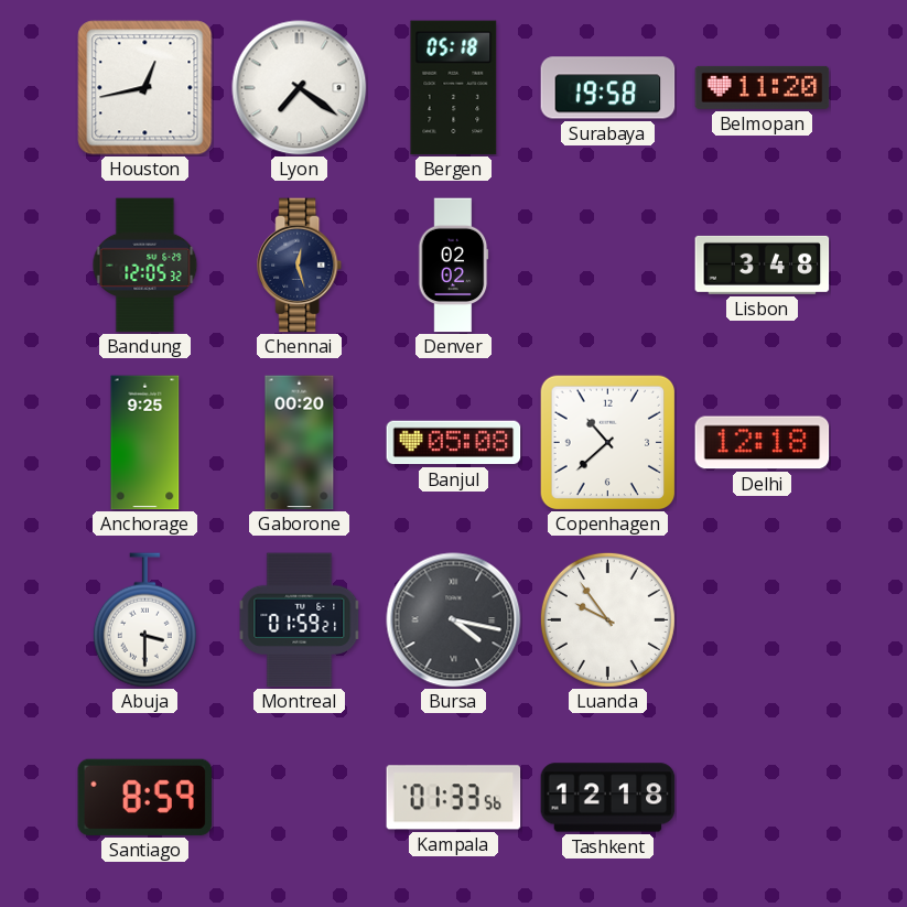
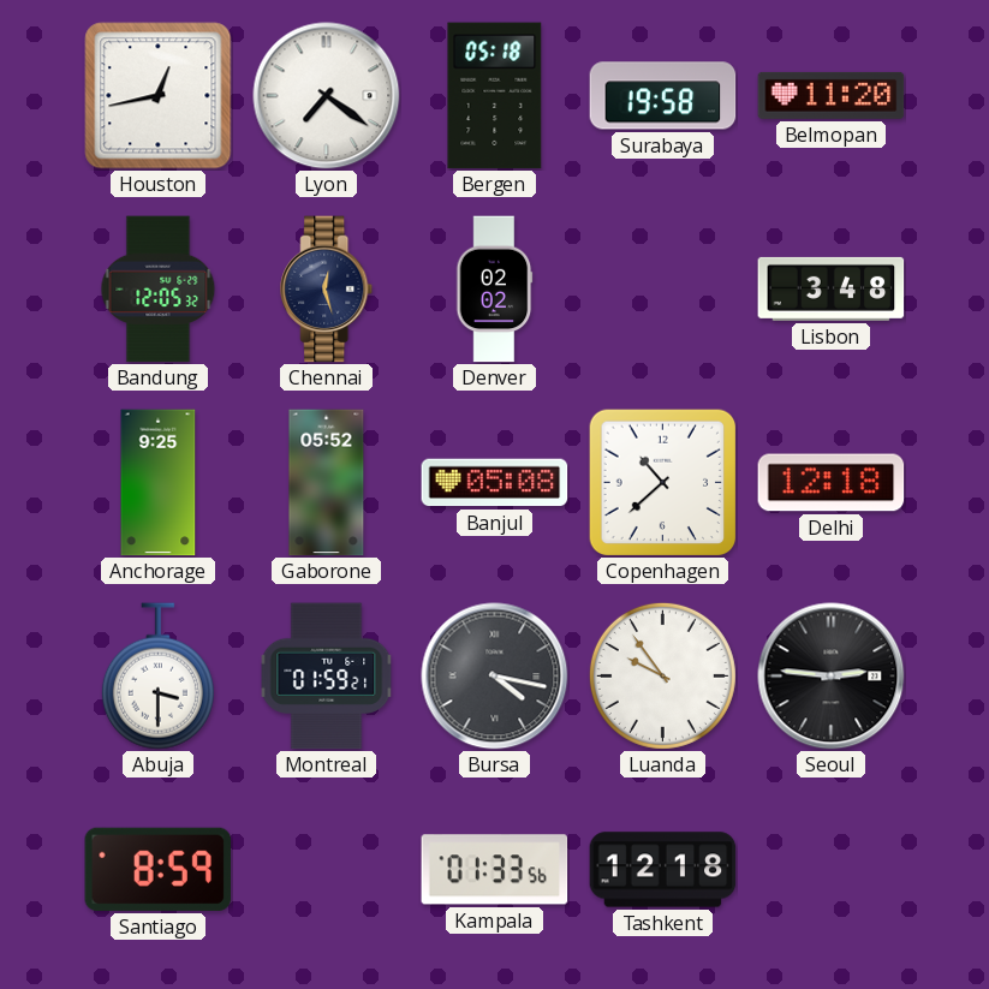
Gaborone: 00:20 -> 05:52
Seoul: none -> 2:46
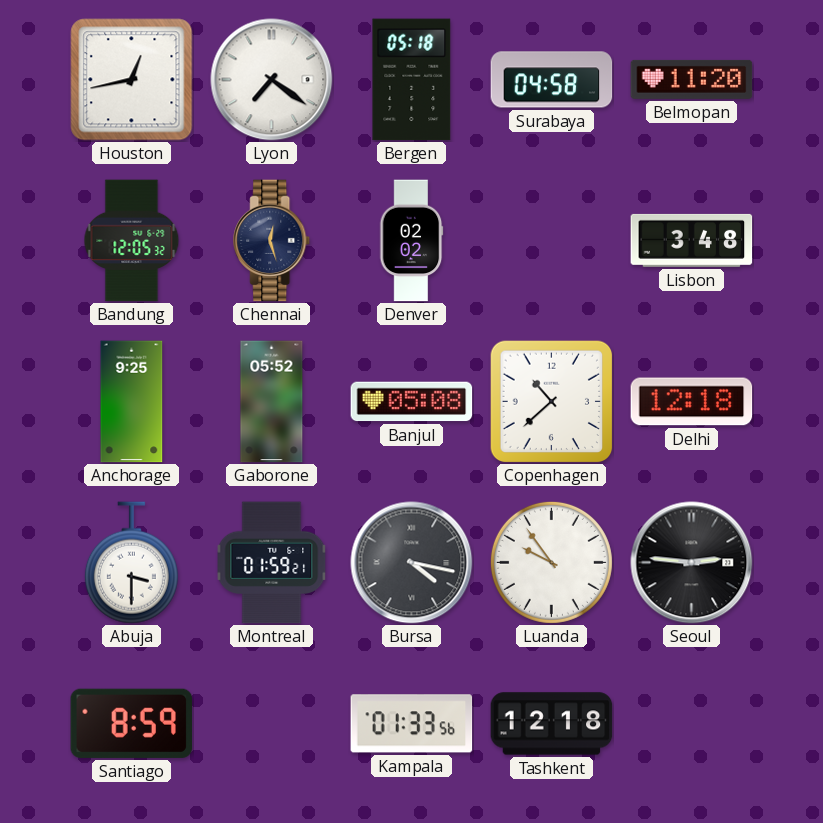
Surabaya: 19:58 -> 04:58
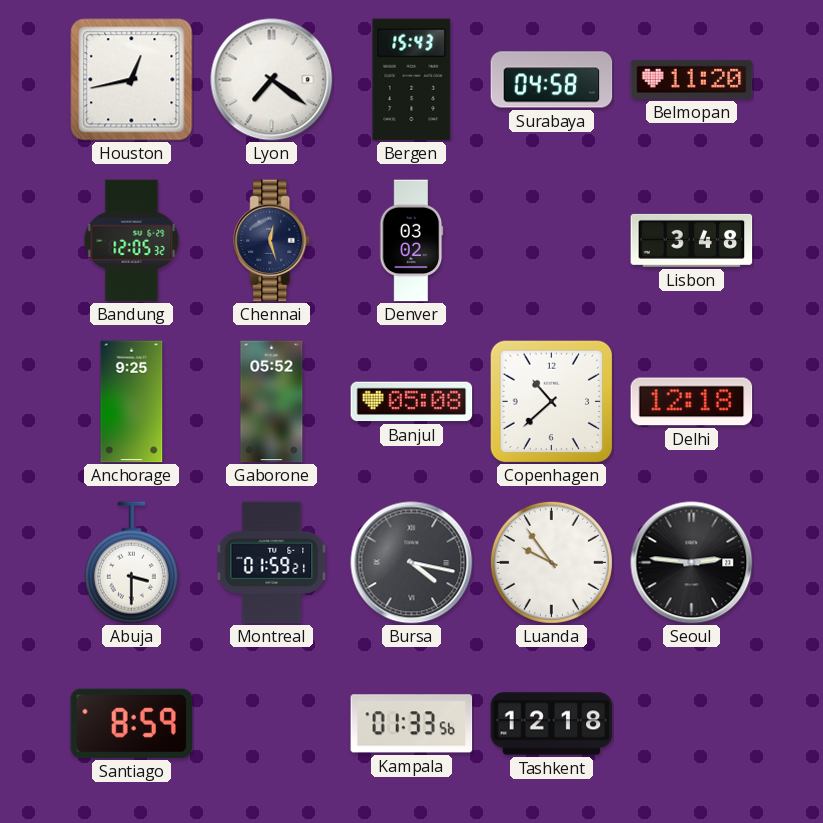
Bergen: 05:18 -> 15:43
Denver: 02:02 -> 03:02
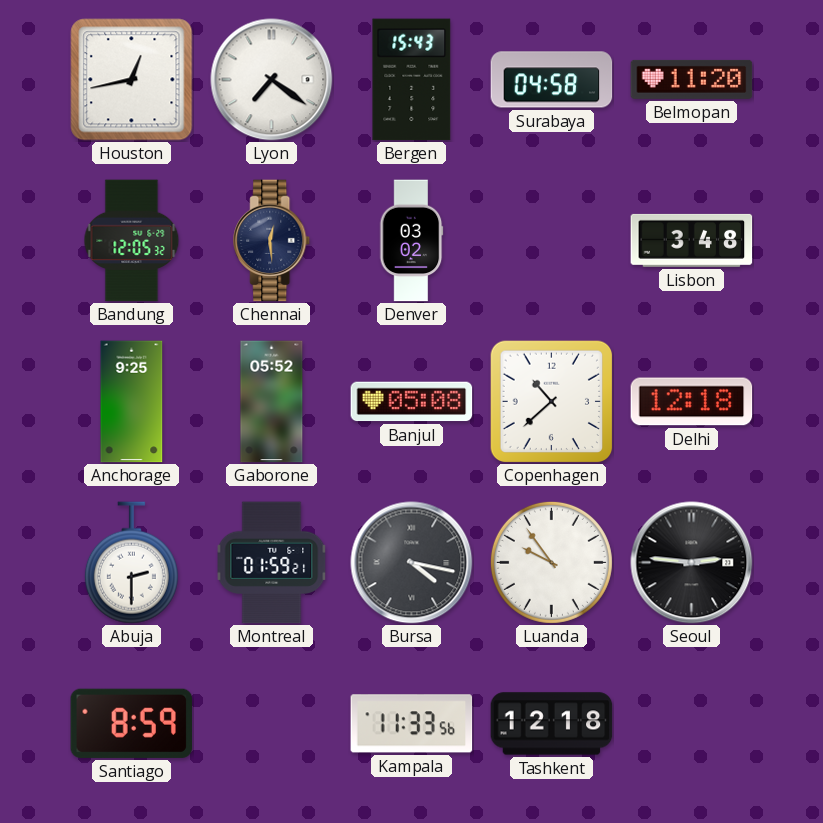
Chennai: 12:27 -> 12:29
Abuja: 3:30 -> 2:30
Kampala: 01:33 -> 11:33
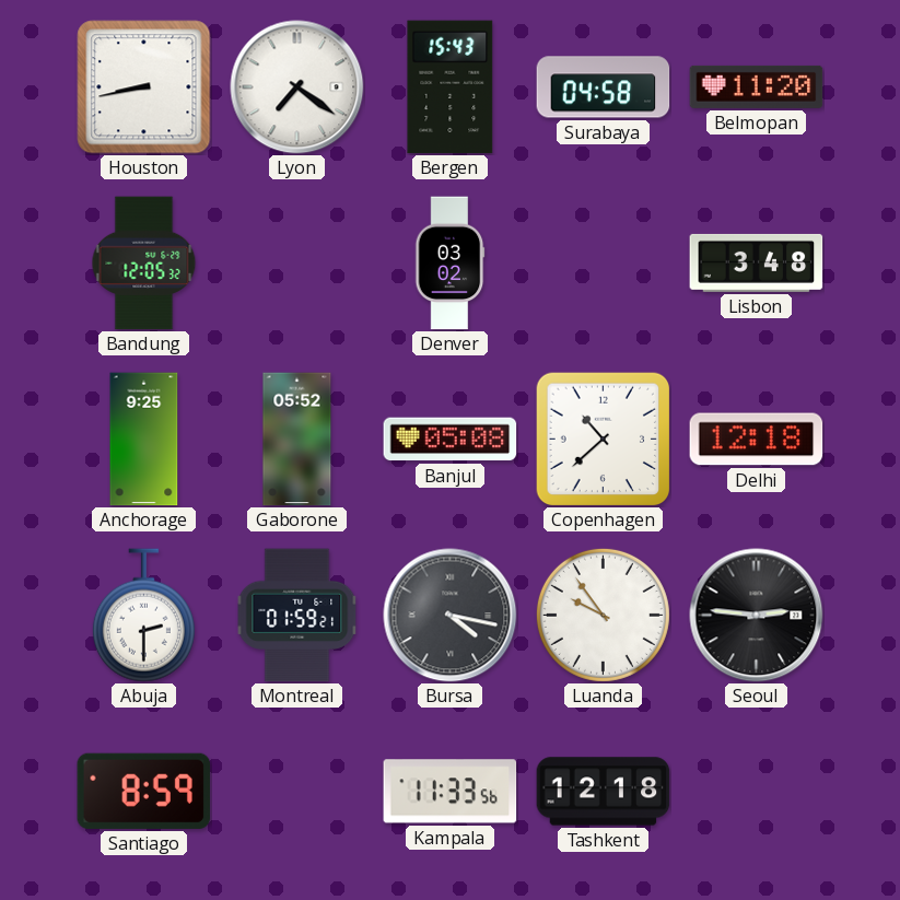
Houston: 12:43 -> 8:43
Chennai: 12:29 -> none
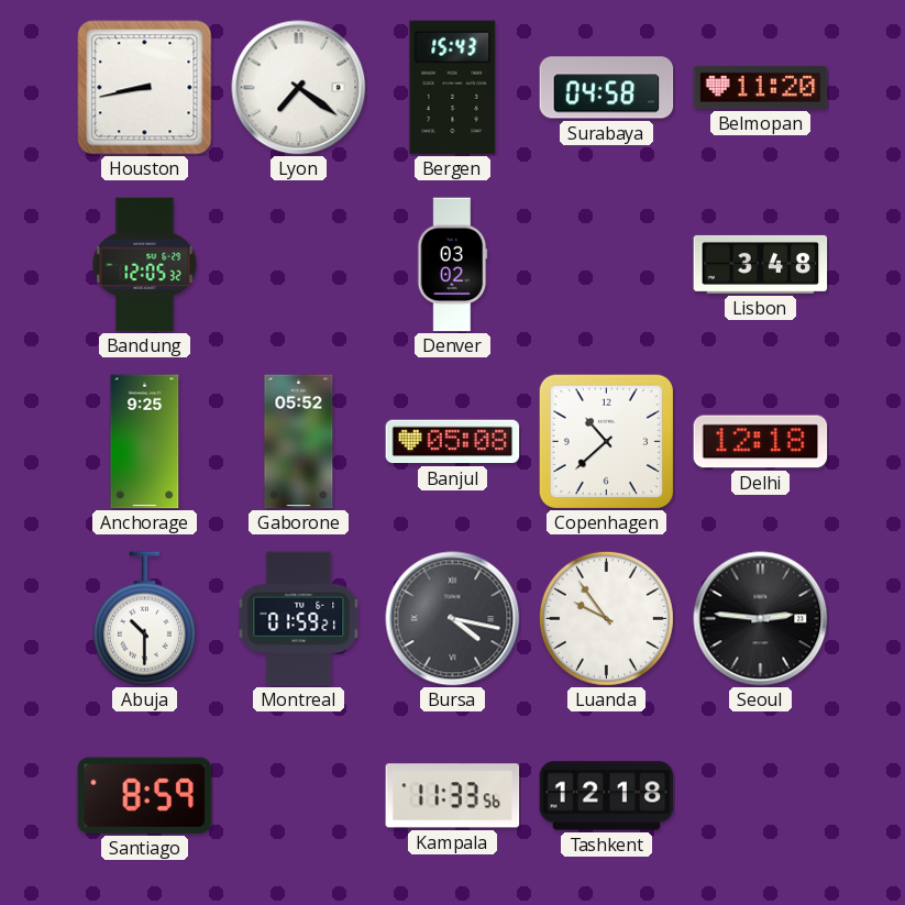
Abuja: 2:30 -> 10:30
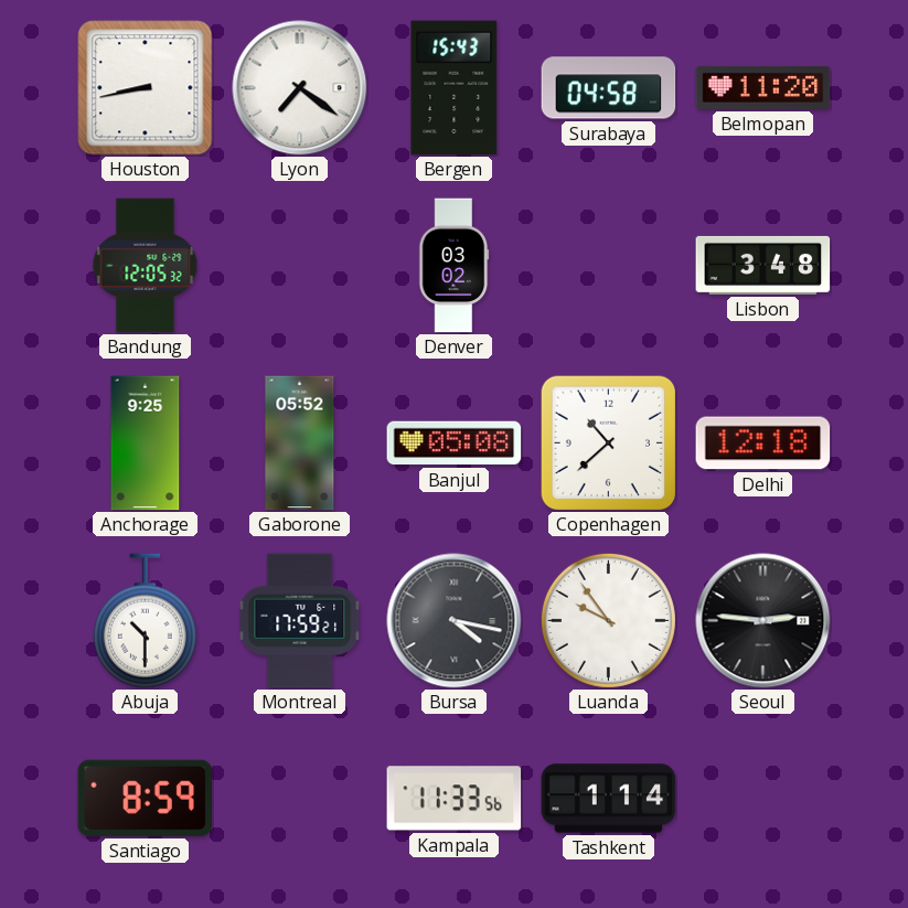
Montreal: 01:59 -> 17:59
Tashkent: 12:18 -> 1:14
